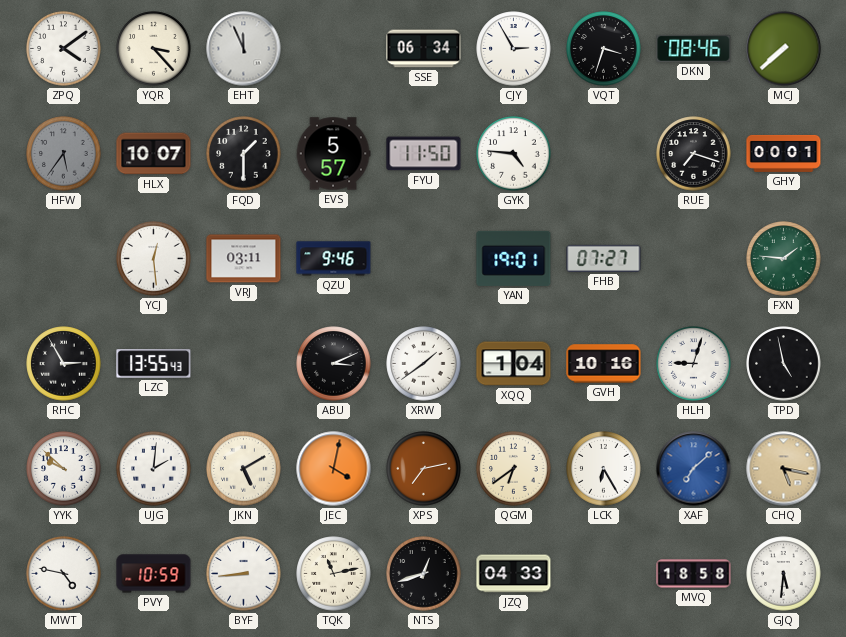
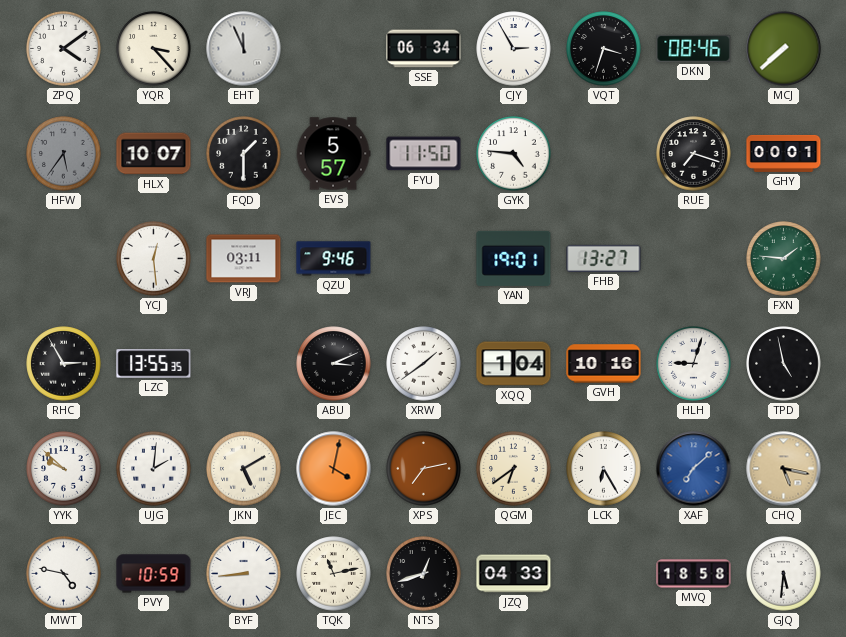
FHB: 07:27 -> 13:27
LZC: 13:55:43 -> 13:55:35
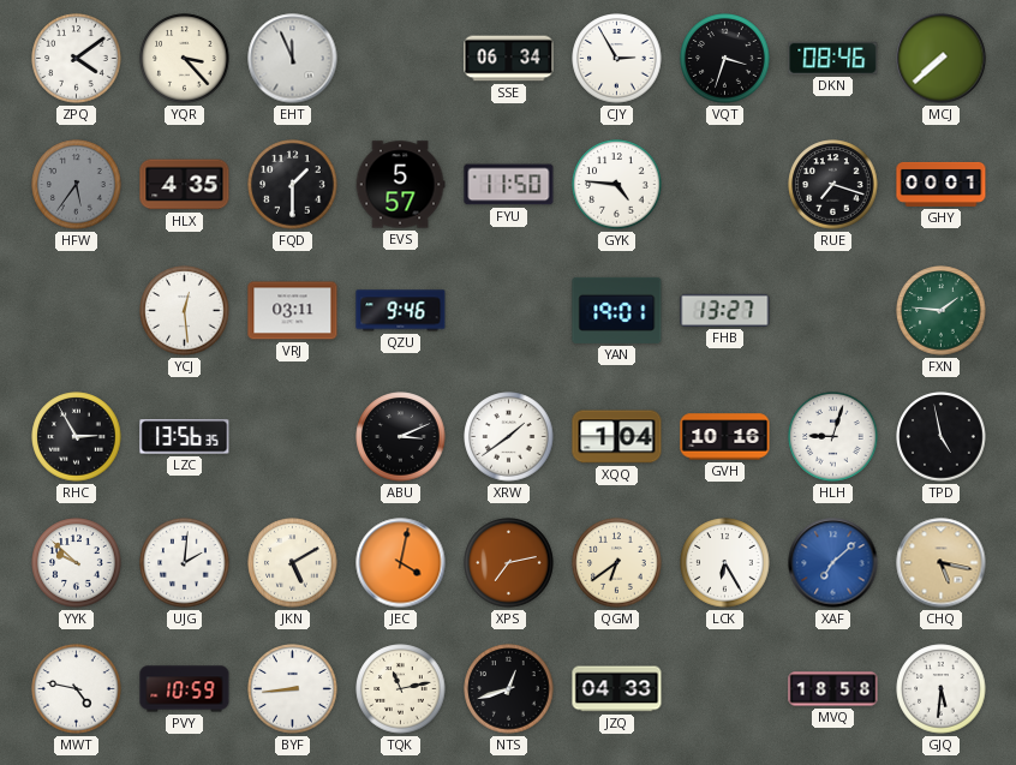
HLX: 10:07 -> 4:35
LZC: 13:55 -> 13:56
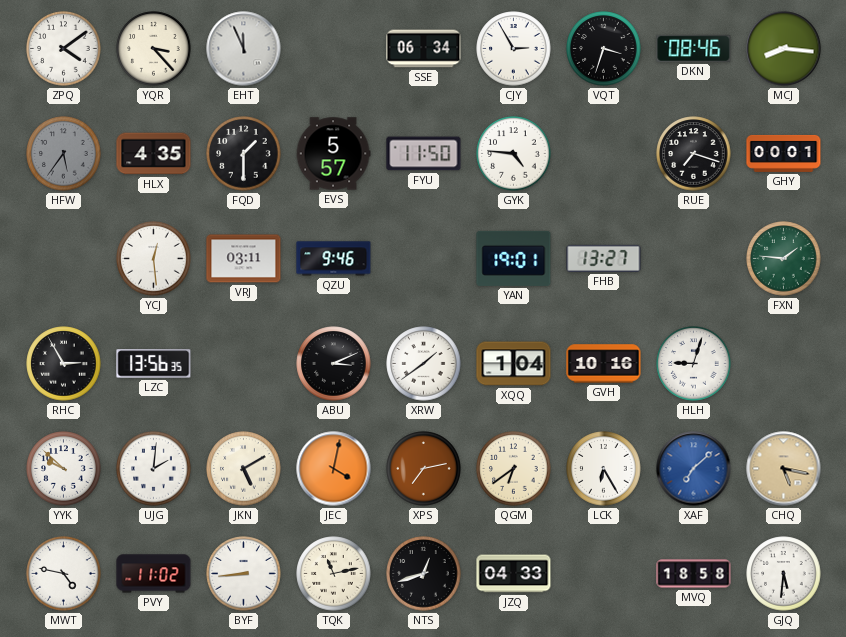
MCJ: 7:38 -> 8:16
TPD: 4:58 -> none
PVY: 10:59 -> 11:02
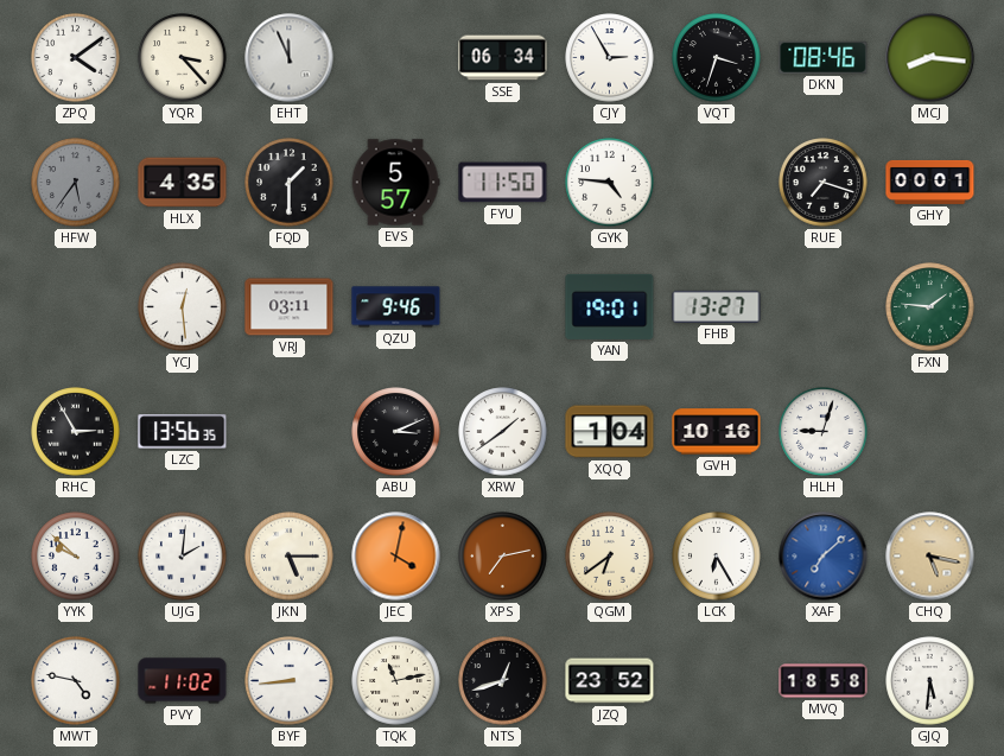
JKN: 5:10 -> 5:15
JZQ: 04:33 -> 23:52
